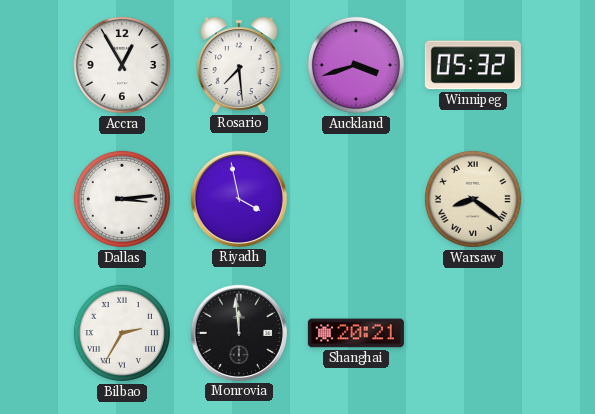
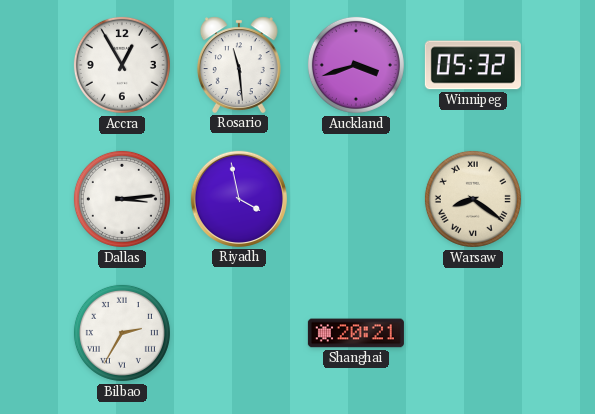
Rosario: 7:29 -> 11:29
Monrovia: 11:59 -> none
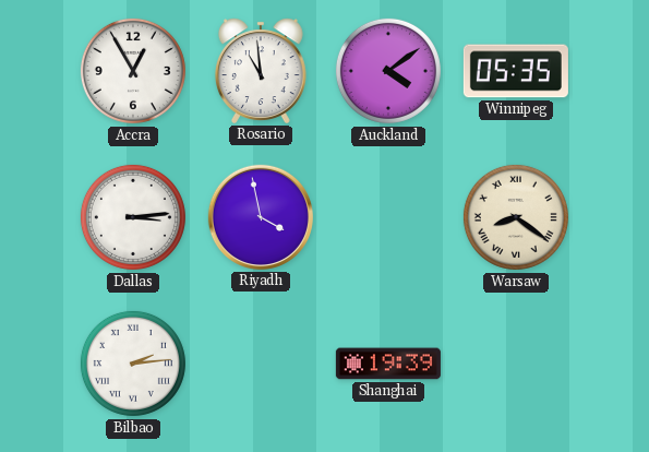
Rosario: 11:29 -> 10:59
Auckland: 3:42 -> 4:09
Winnipeg: 05:32 -> 05:35
Bilbao: 2:35 -> 2:14
Shanghai: 20:21 -> 19:39
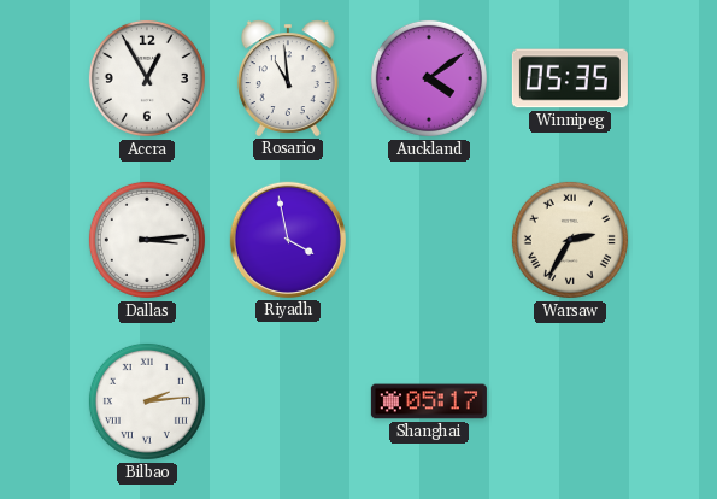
Warsaw: 8:21 -> 2:35
Shanghai: 19:39 -> 05:17
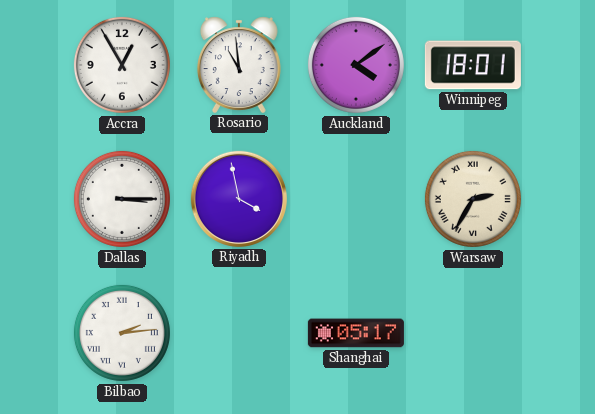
Winnipeg: 05:35 -> 18:01
Dallas: 3:14 -> 3:15
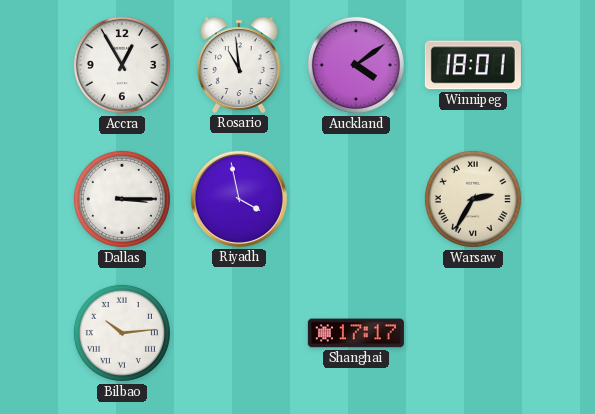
Bilbao: 2:14 -> 10:14
Shanghai: 05:17 -> 17:17
